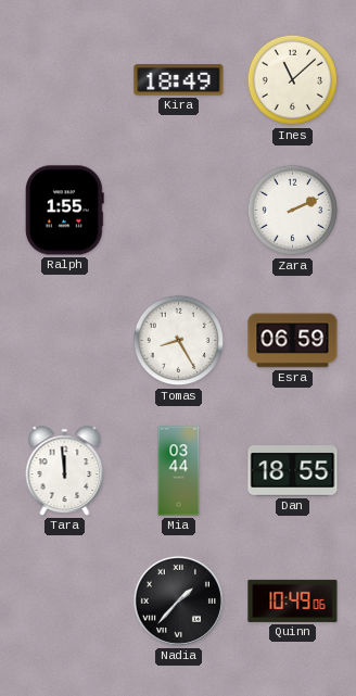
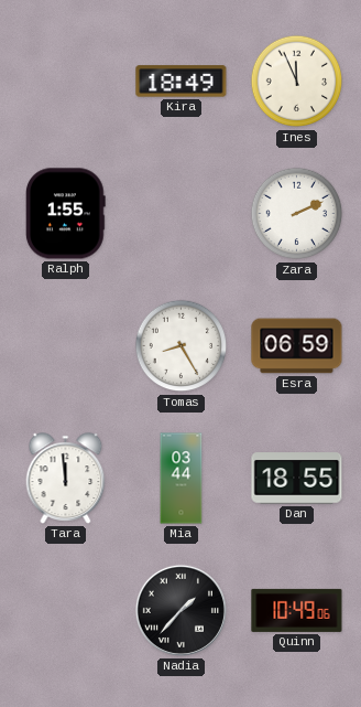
Ines: 11:08 -> 11:56
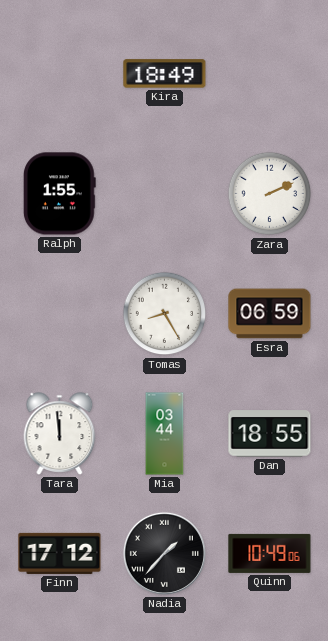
Ines: 11:56 -> none
Finn: none -> 17:12
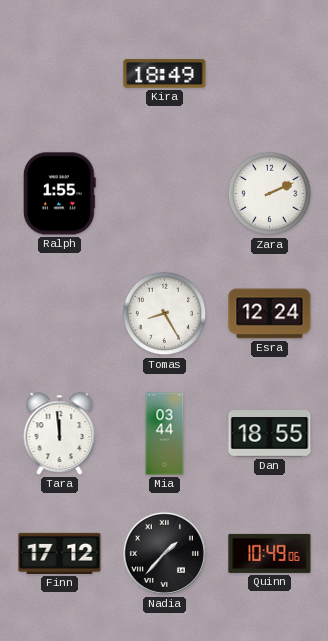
Esra: 06:59 -> 12:24
